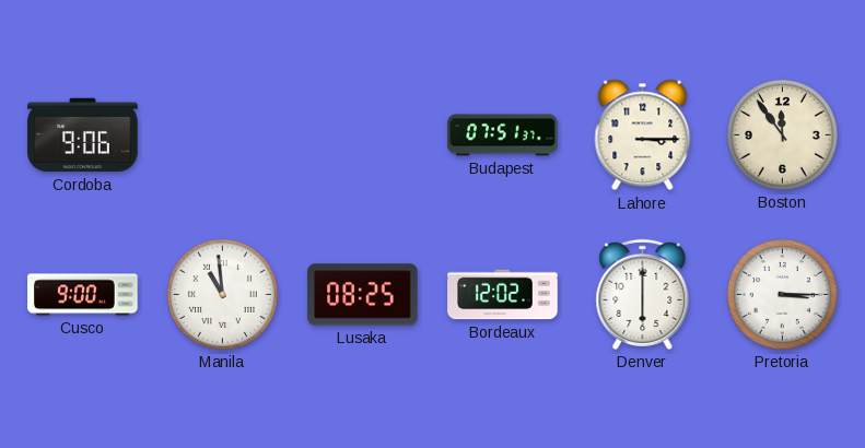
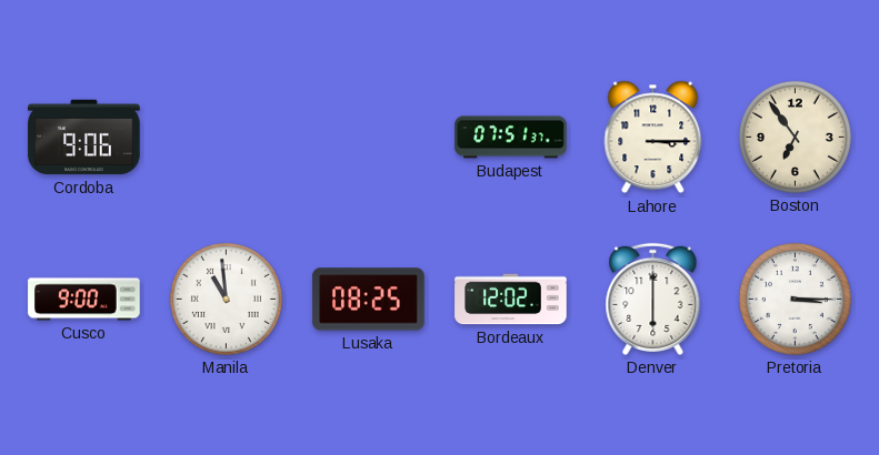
Boston: 11:54 -> 6:54
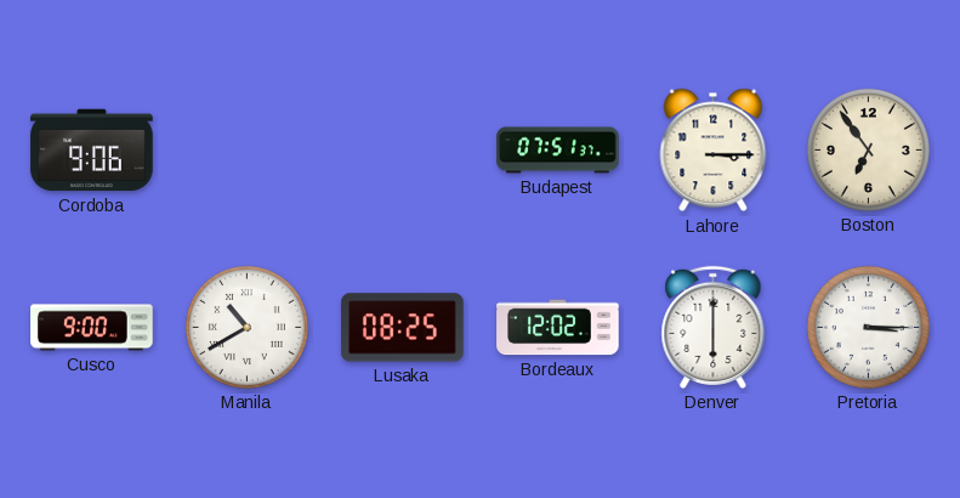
Manila: 10:59 -> 10:40
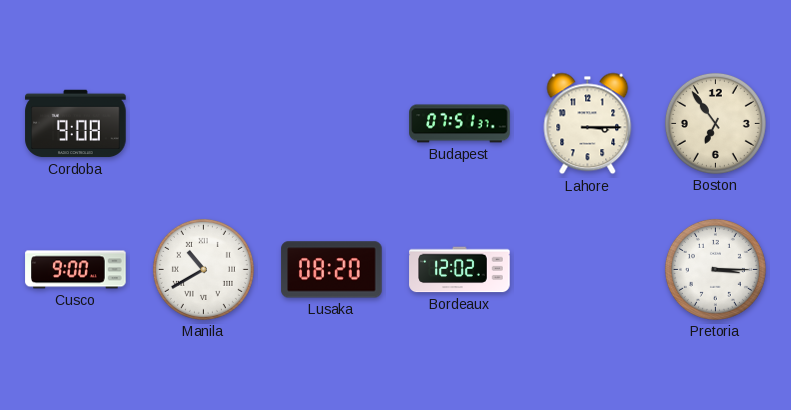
Cordoba: 9:06 -> 9:08
Lusaka: 08:25 -> 08:20
Denver: 6:00 -> none
